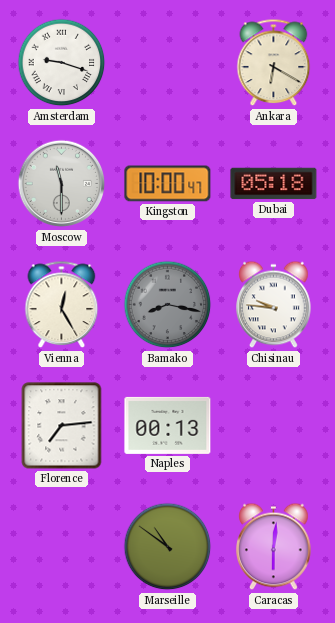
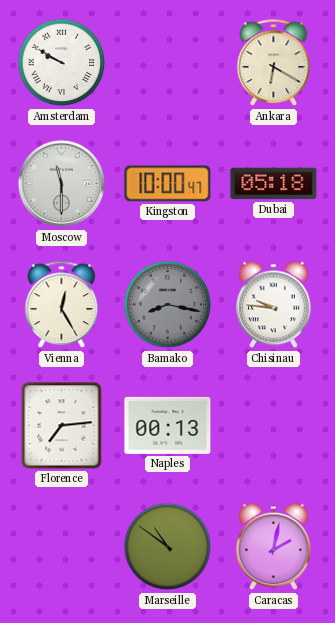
Amsterdam: 9:18 -> 9:50
Caracas: 6:01 -> 2:02
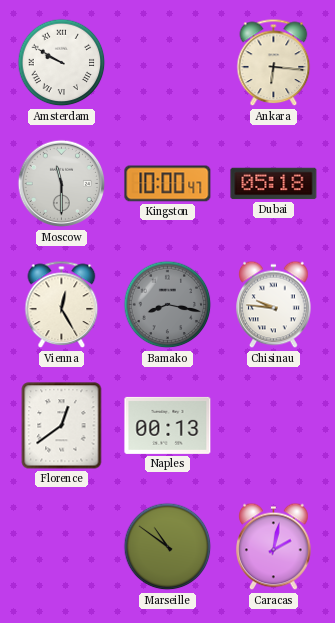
Ankara: 6:20 -> 6:16
Florence: 7:14 -> 12:39
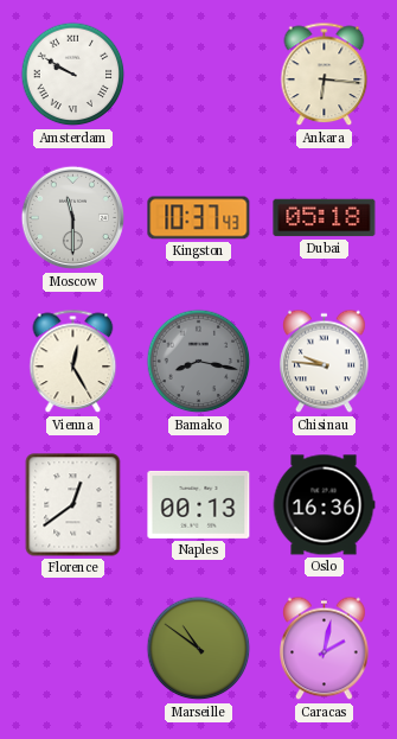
Kingston: 10:00 -> 10:37
Oslo: none -> 16:36
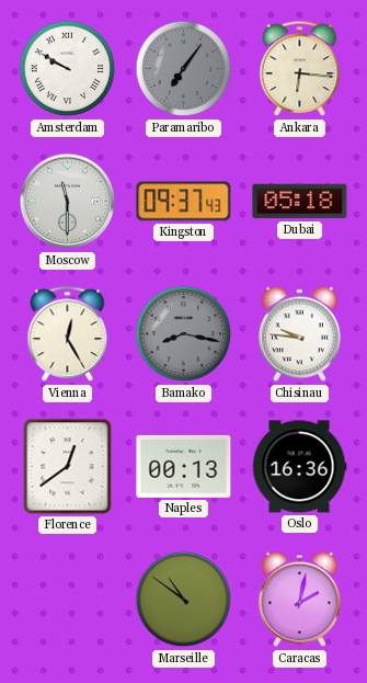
Paramaribo: none -> 7:06
Kingston: 10:37 -> 09:37
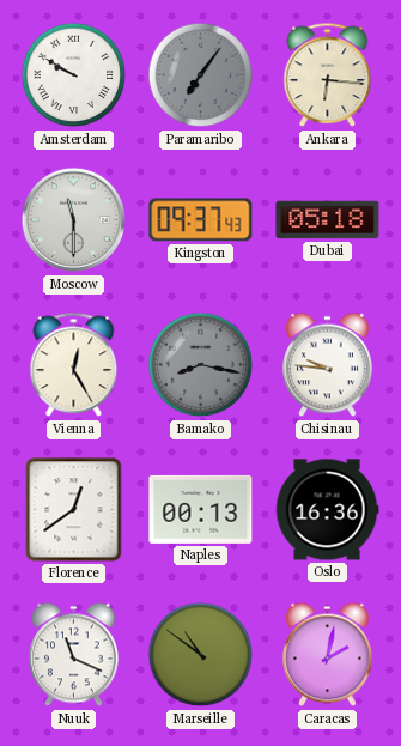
Nuuk: none -> 11:19
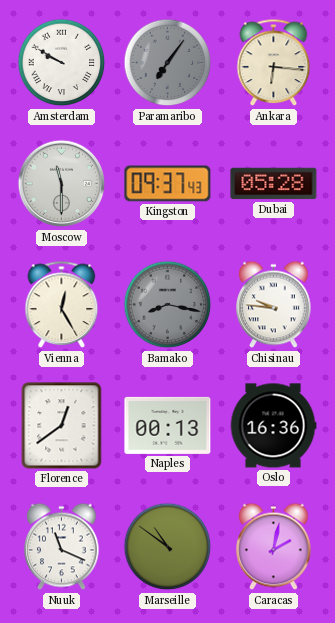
Dubai: 05:18 -> 05:28
